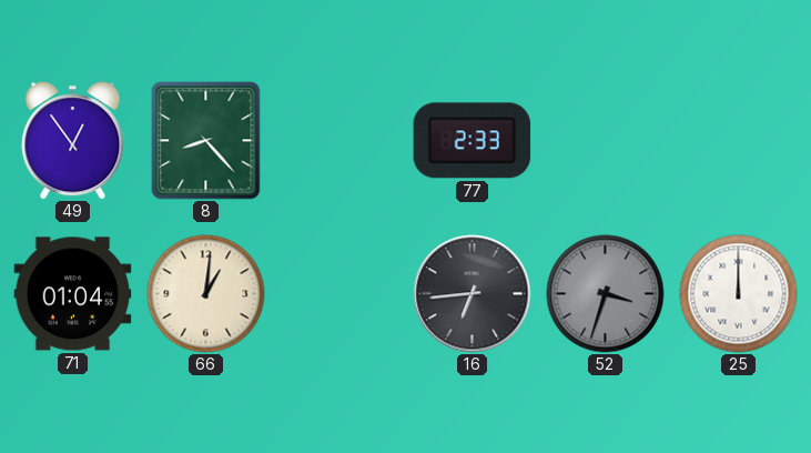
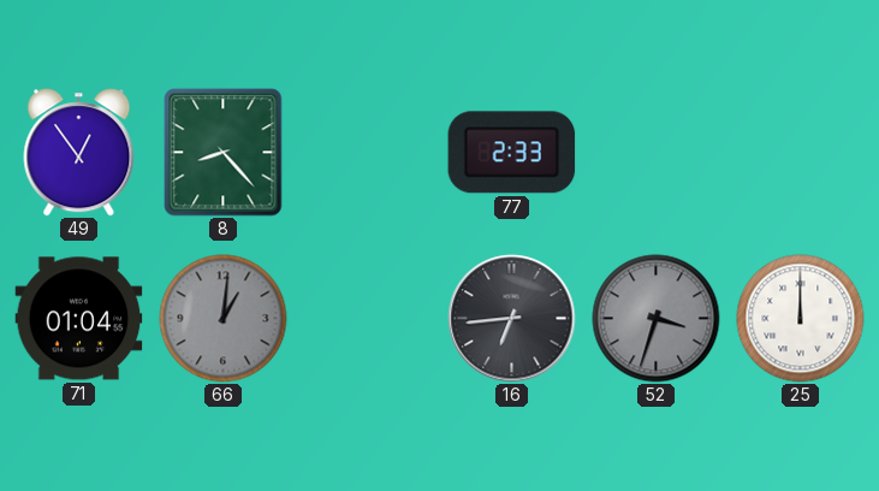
66 dial: cream -> grey
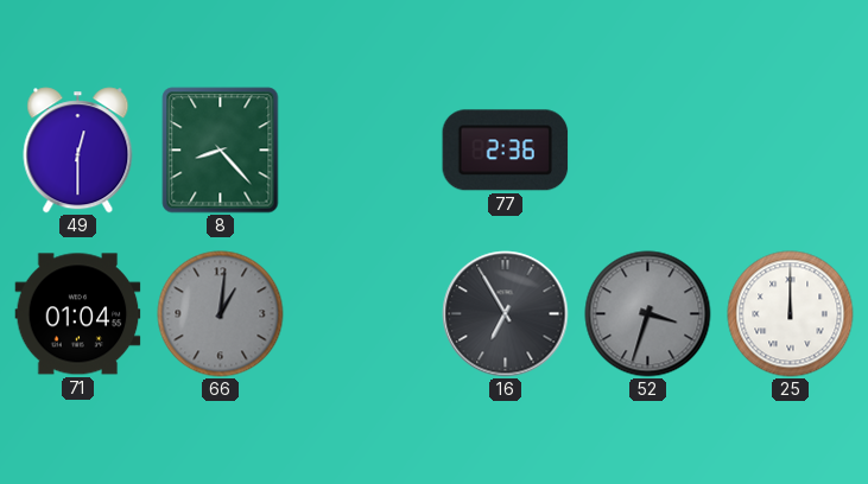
49: 12:54 -> 12:30
77: 2:33 -> 2:36
16: 6:44 -> 6:55
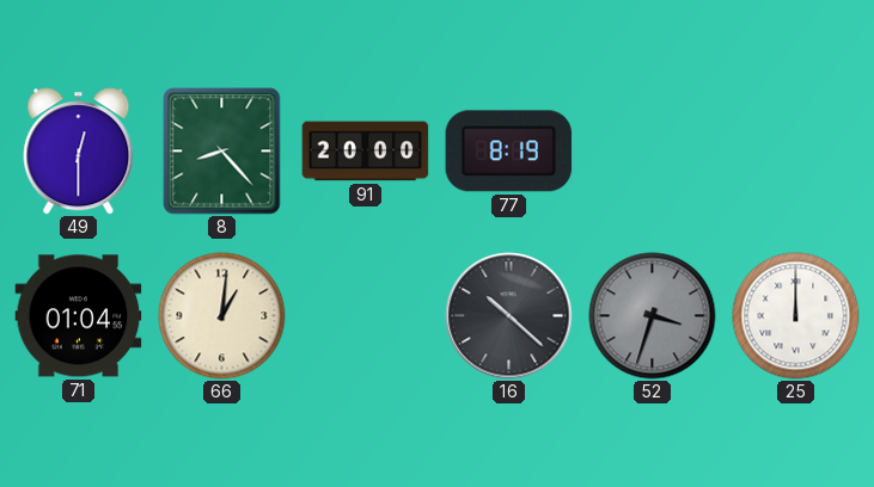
91: none -> 20:00
77: 2:36 -> 8:19
66 dial: grey -> cream
16: 6:55 -> 10:22
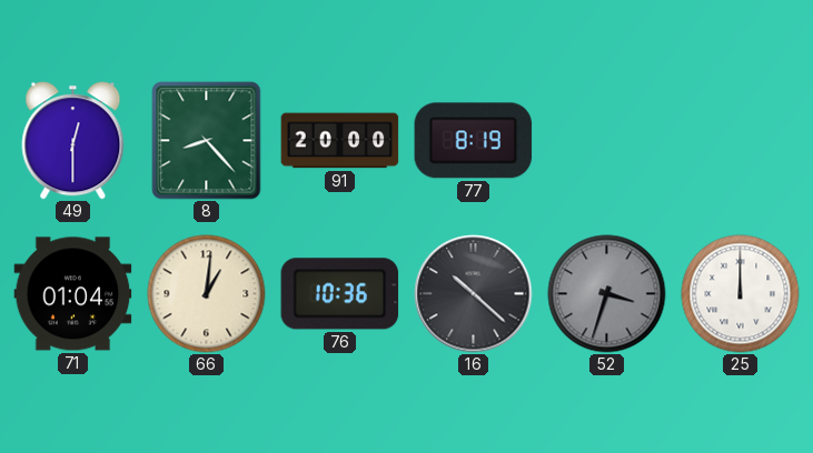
76: none -> 10:36
